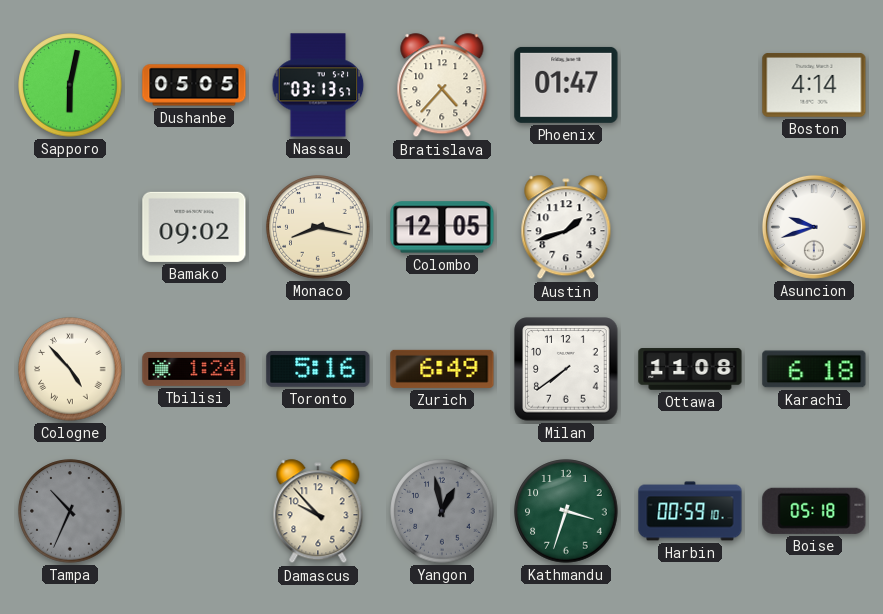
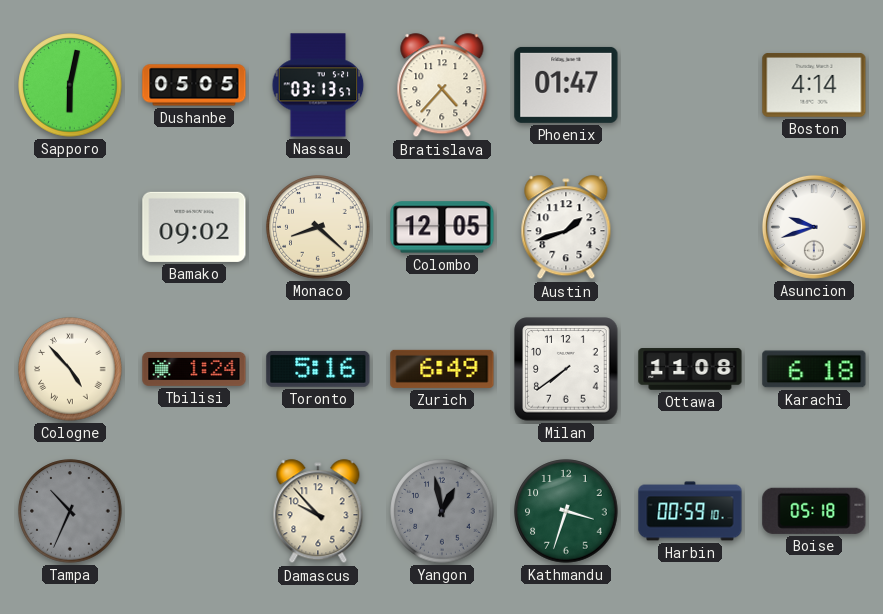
Monaco: 8:17 -> 8:22
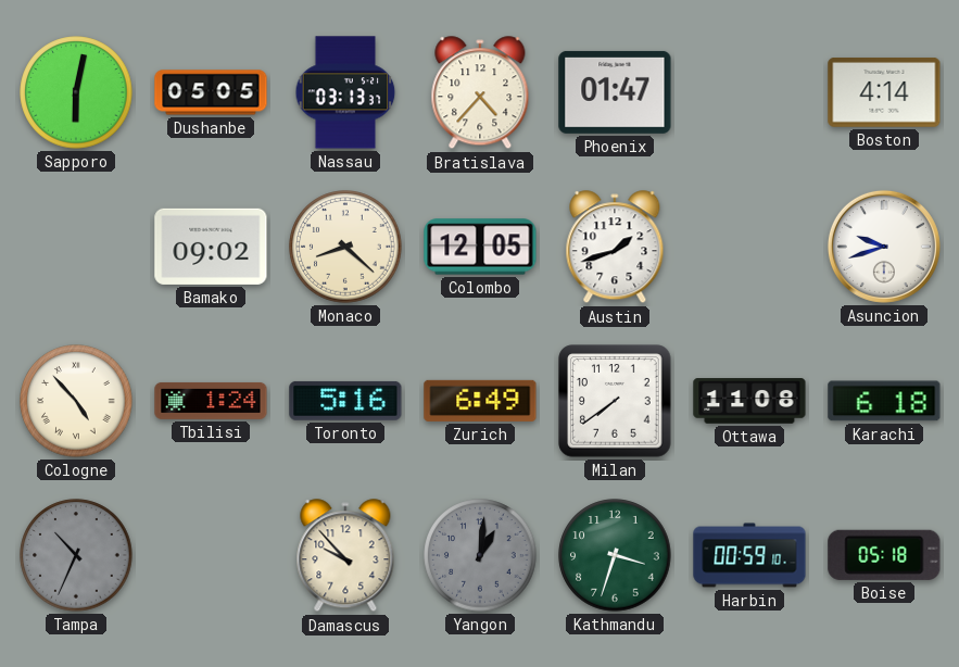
Nassau: 03:13:57 -> 03:13:37
Yangon: 12:58 -> 1:01
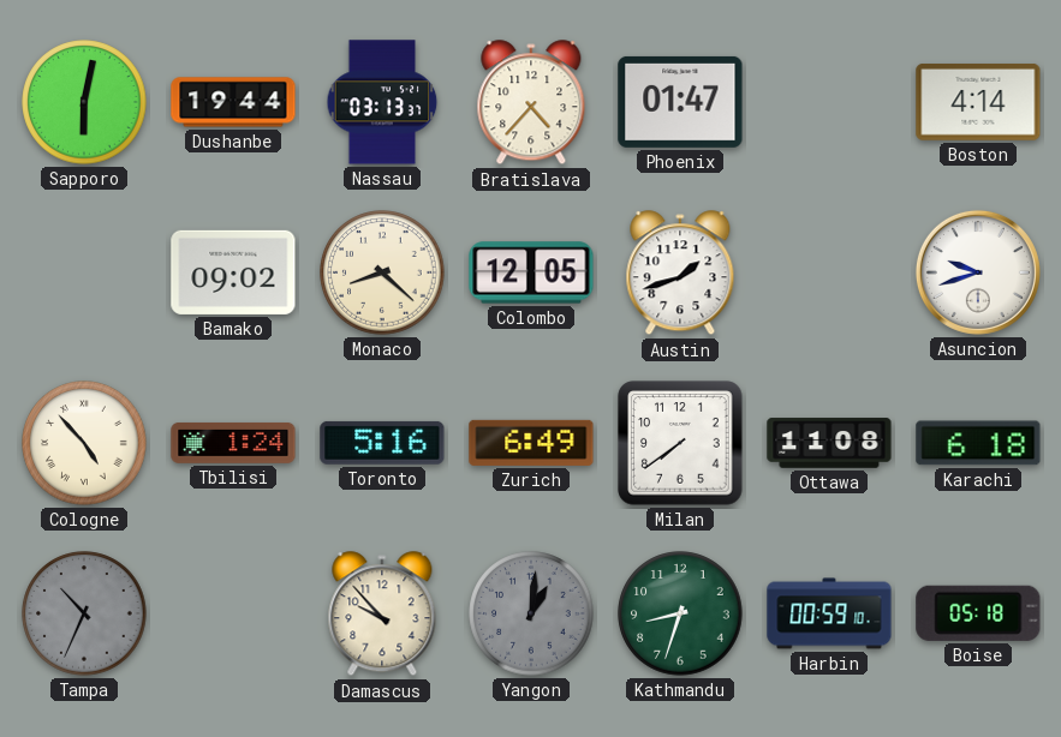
Dushanbe: 05:05 -> 19:44
Kathmandu: 3:33 -> 8:33
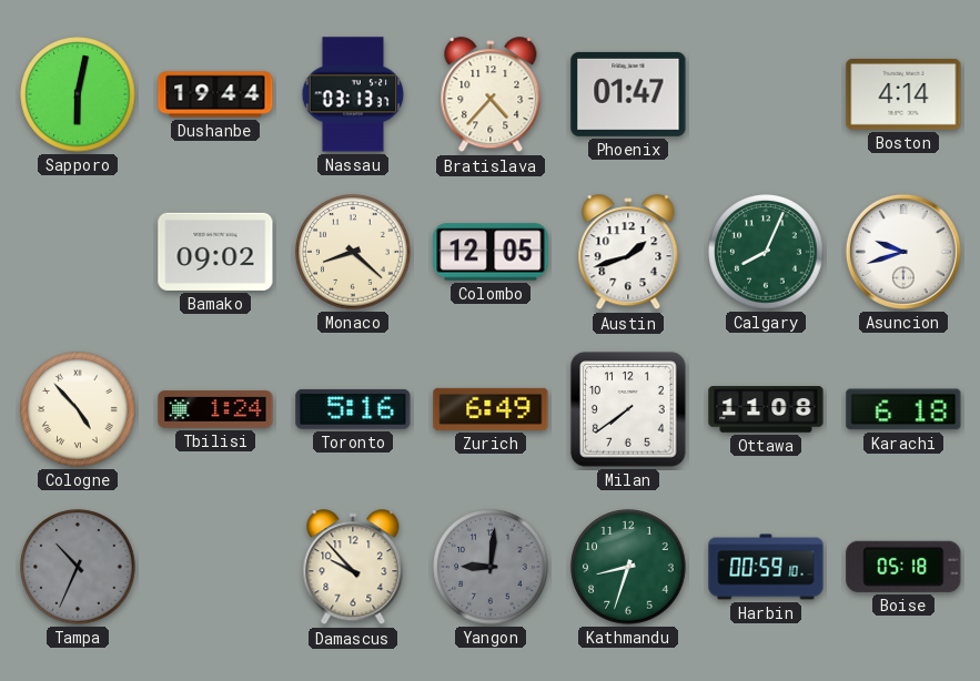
Calgary: none -> 8:04
Yangon: 1:01 -> 9:01
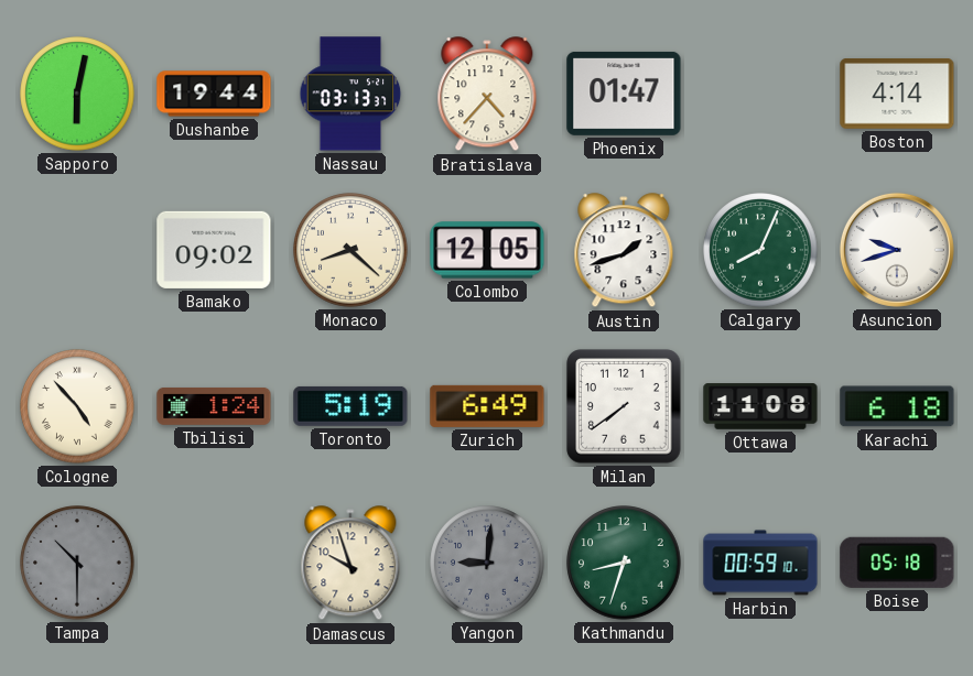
Toronto: 5:16 -> 5:19
Tampa: 10:34 -> 10:30
Damascus: 9:53 -> 9:57
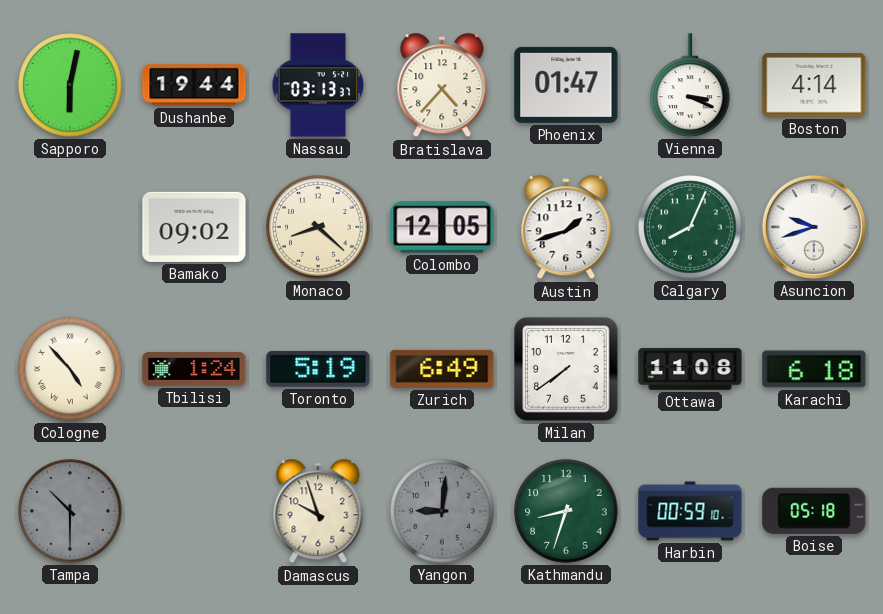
Vienna: none -> 3:19
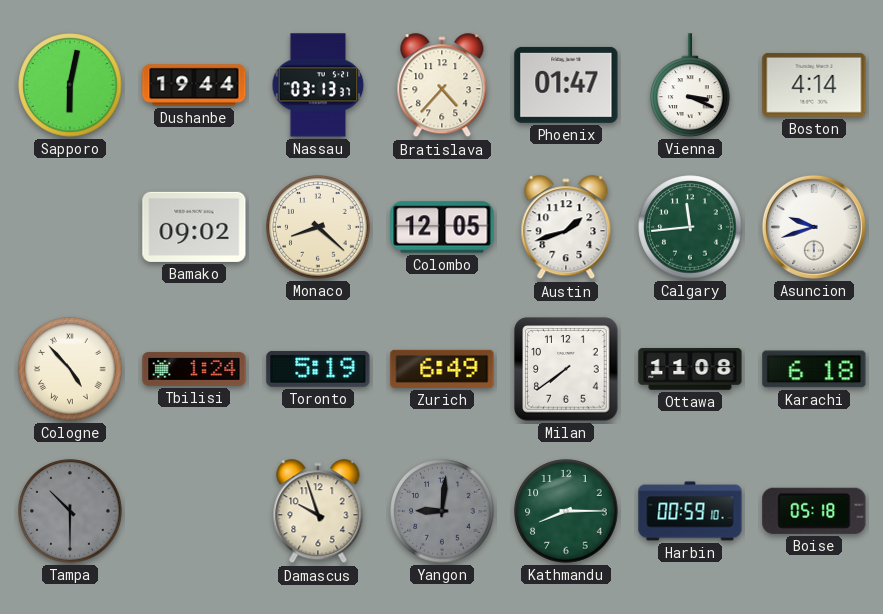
Calgary: 8:04 -> 11:44
Kathmandu: 8:33 -> 8:15
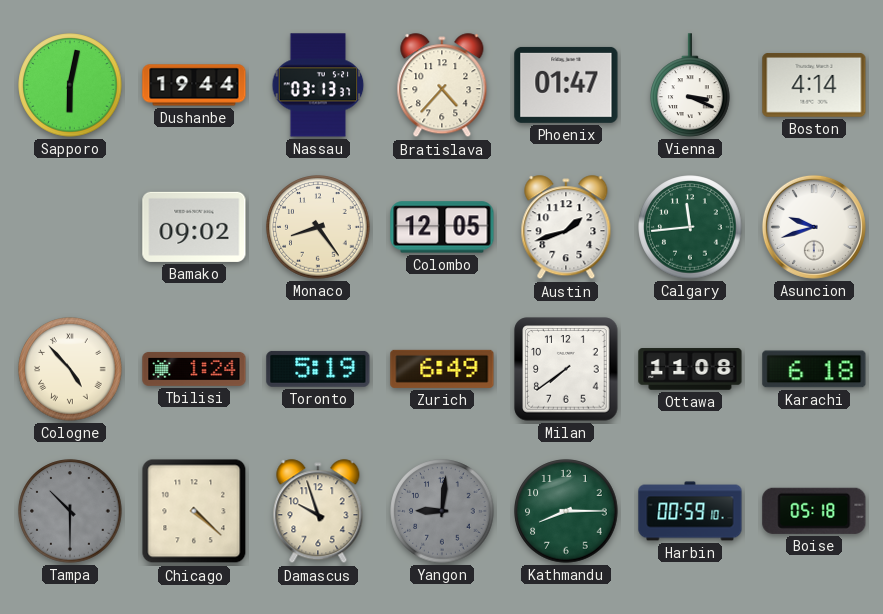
Monaco: 8:22 -> 8:24
Chicago: none -> 4:22
